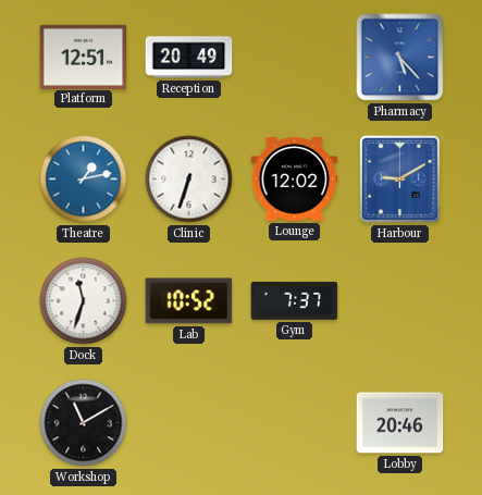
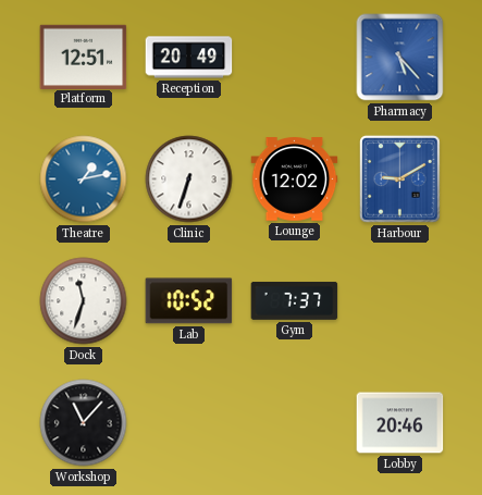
Workshop: 11:10 -> 11:07
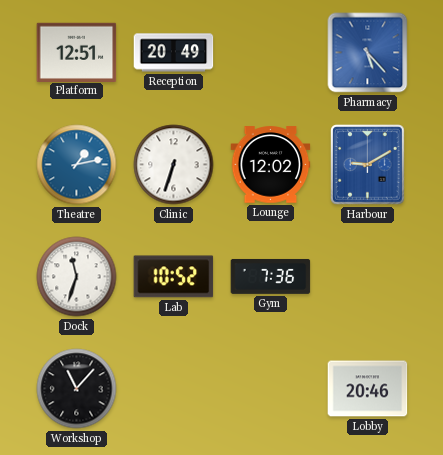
Gym: 7:37 -> 7:36
